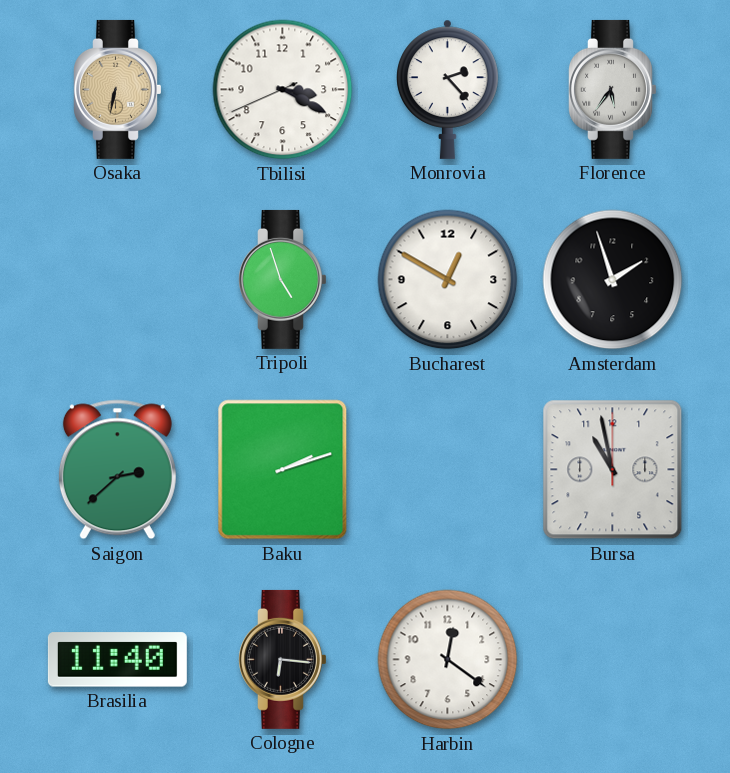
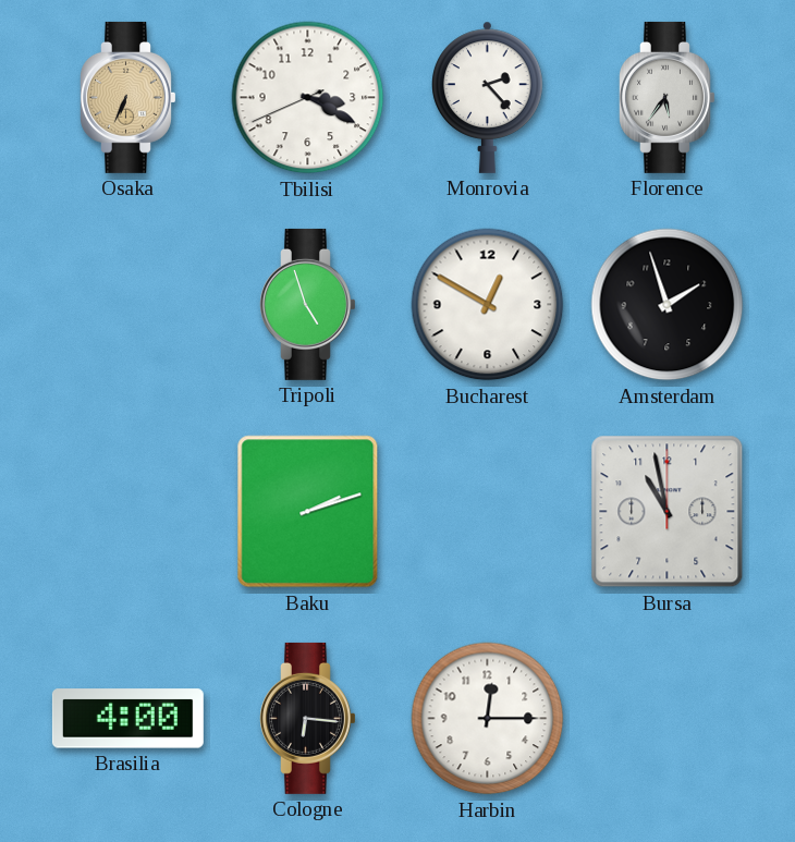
Osaka: 6:32 -> 6:34
Saigon: 2:38 -> none
Brasilia: 11:40 -> 4:00
Harbin: 12:21 -> 12:15
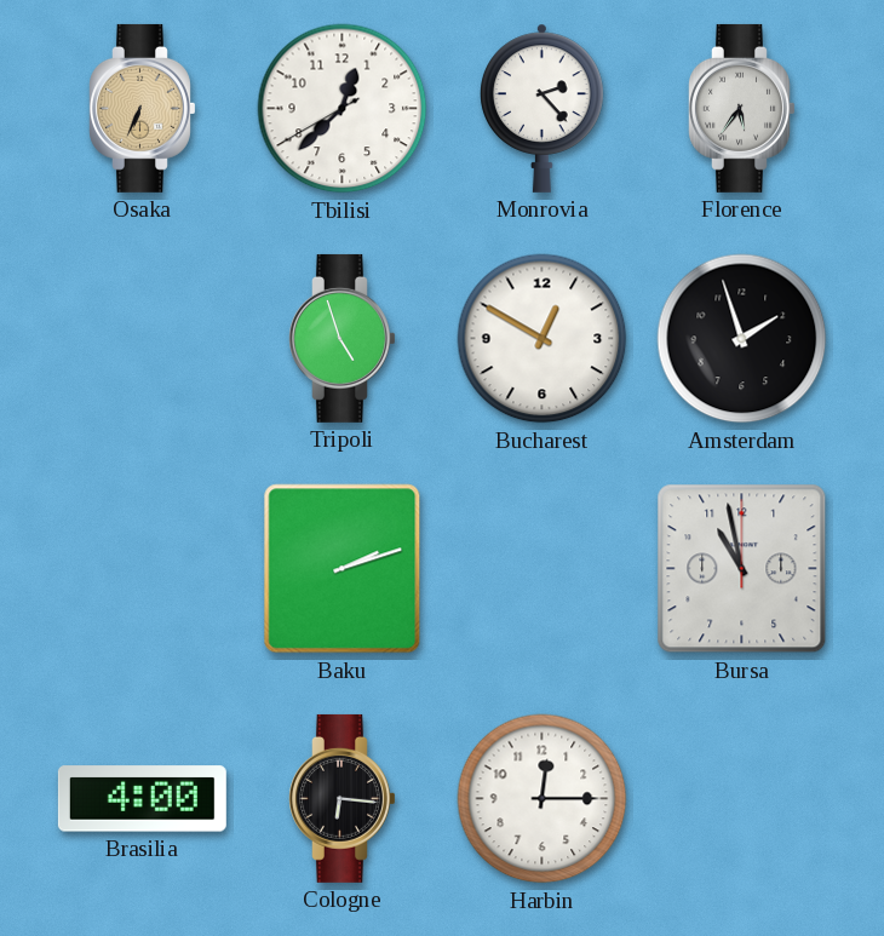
Tbilisi: 3:19 -> 12:37
